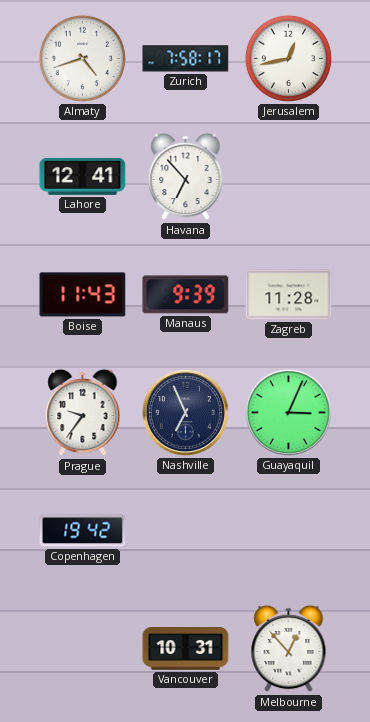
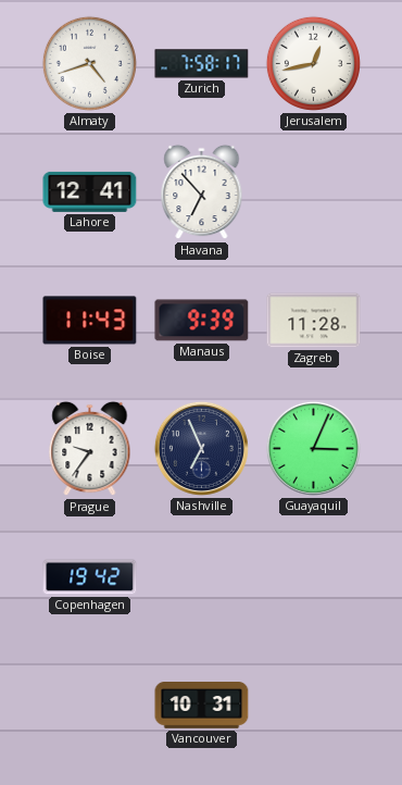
Melbourne: 12:53 -> none
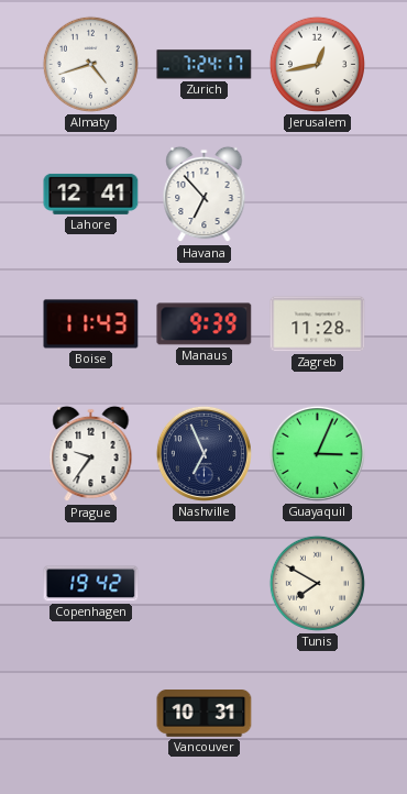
Zurich: 7:58 -> 7:24
Tunis: none -> 7:50
